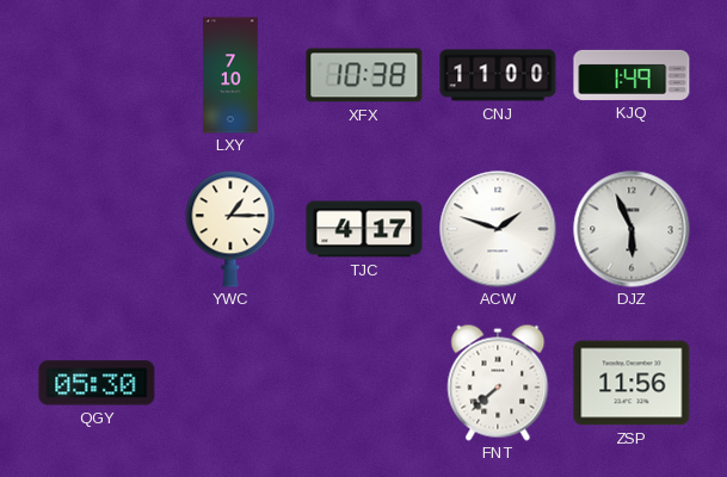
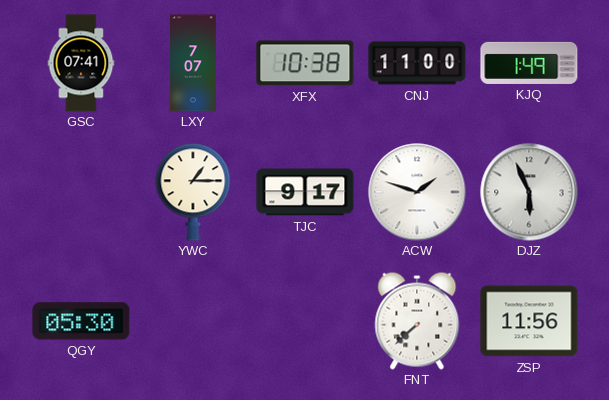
GSC: none -> 07:41
LXY: 7:10 -> 7:07
TJC: 4:17 -> 9:17
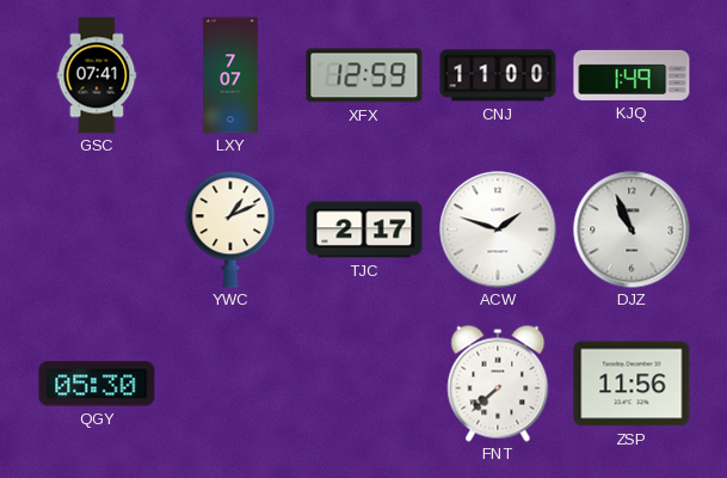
XFX: 10:38 -> 12:59
YWC: 1:15 -> 1:11
TJC: 9:17 -> 2:17
DJZ: 5:56 -> 10:56
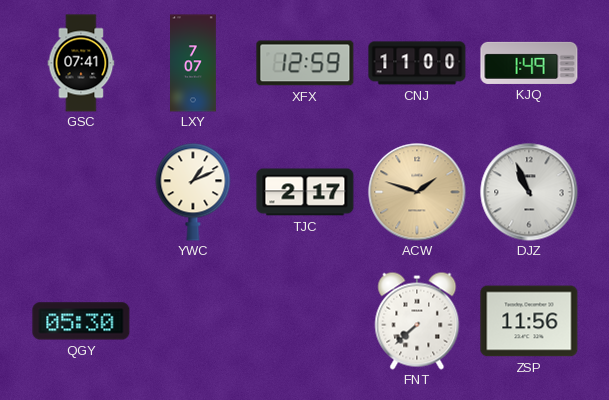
ACW dial: white -> champagne
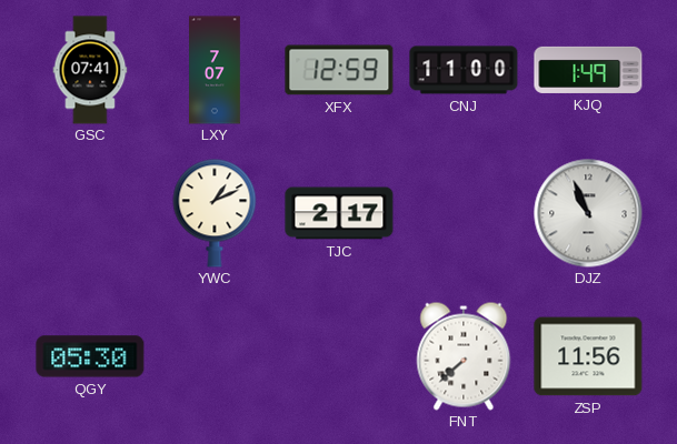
ACW: 1:48 -> none
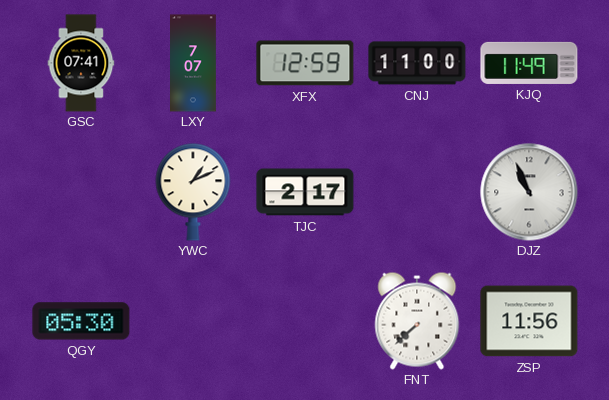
KJQ: 1:49 -> 11:49
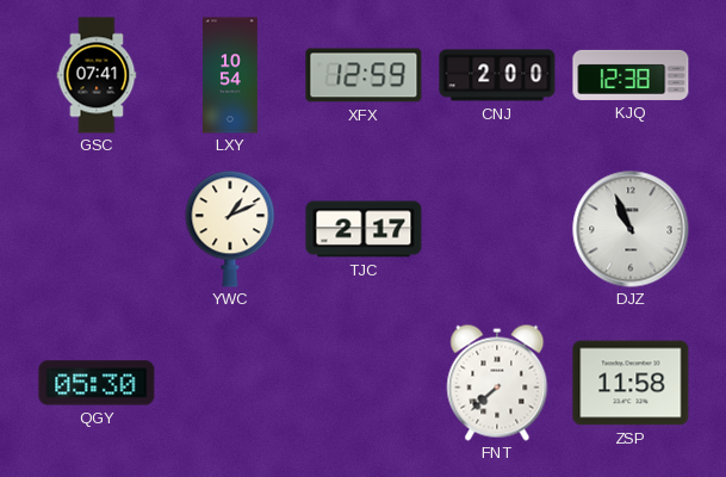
LXY: 7:07 -> 10:54
CNJ: 11:00 -> 2:00
KJQ: 11:49 -> 12:38
ZSP: 11:56 -> 11:58
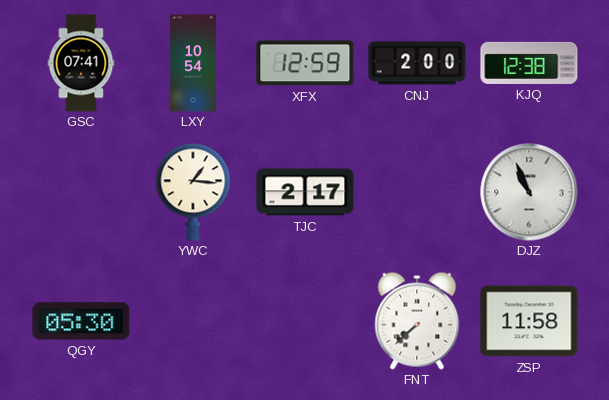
YWC: 1:11 -> 1:16
